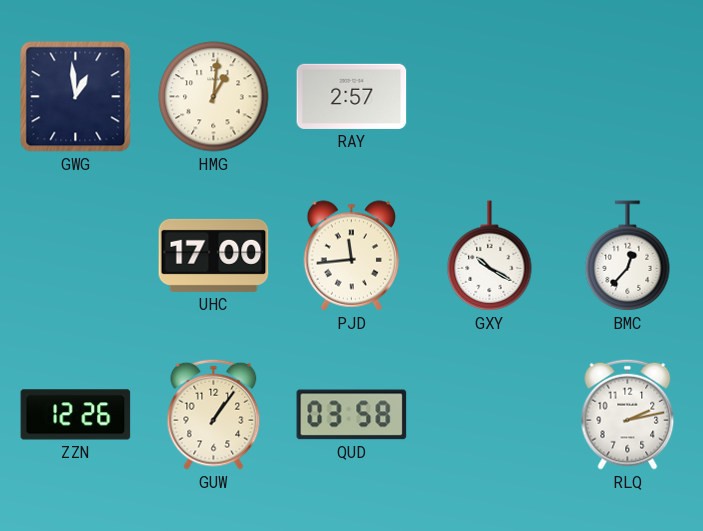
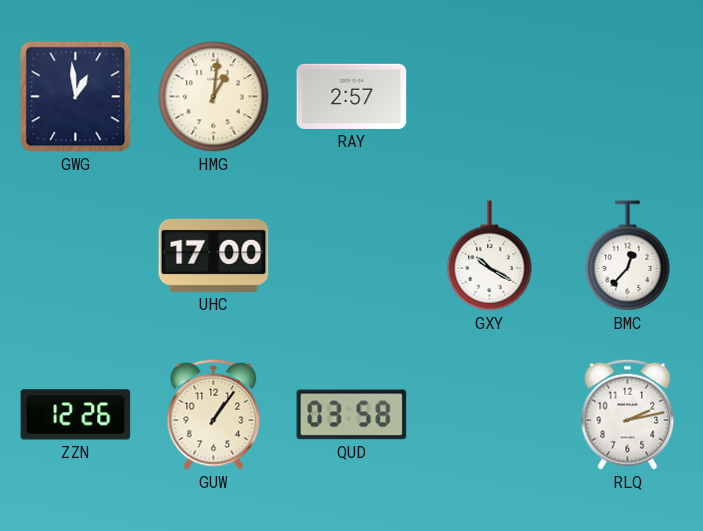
PJD: 11:44 -> none
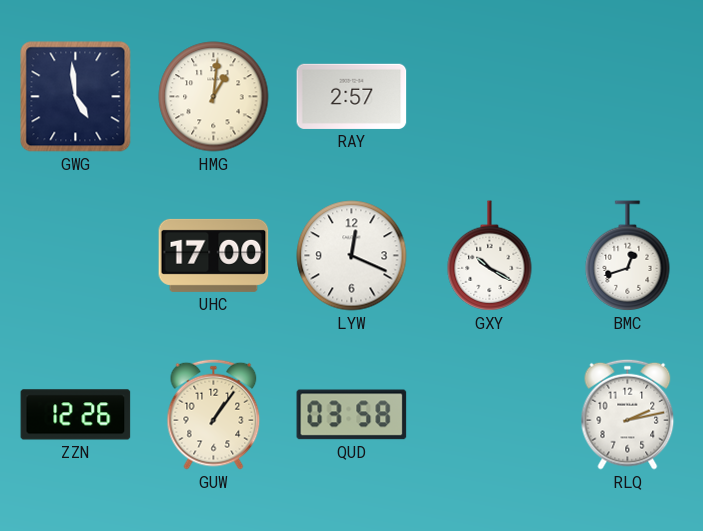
GWG: 12:59 -> 4:59
LYW: none -> 12:19
BMC: 12:37 -> 12:42
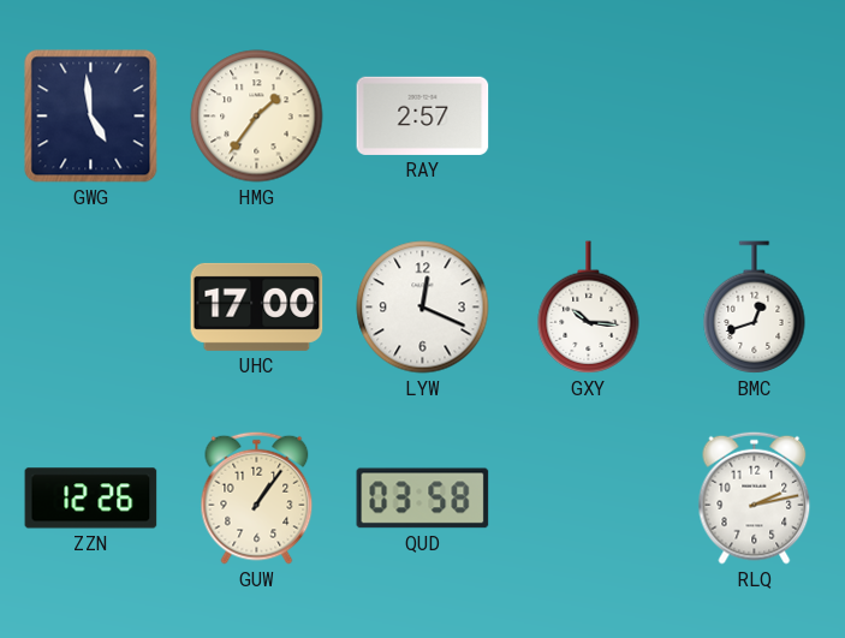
HMG: 1:01 -> 1:36
GXY: 10:20 -> 10:16
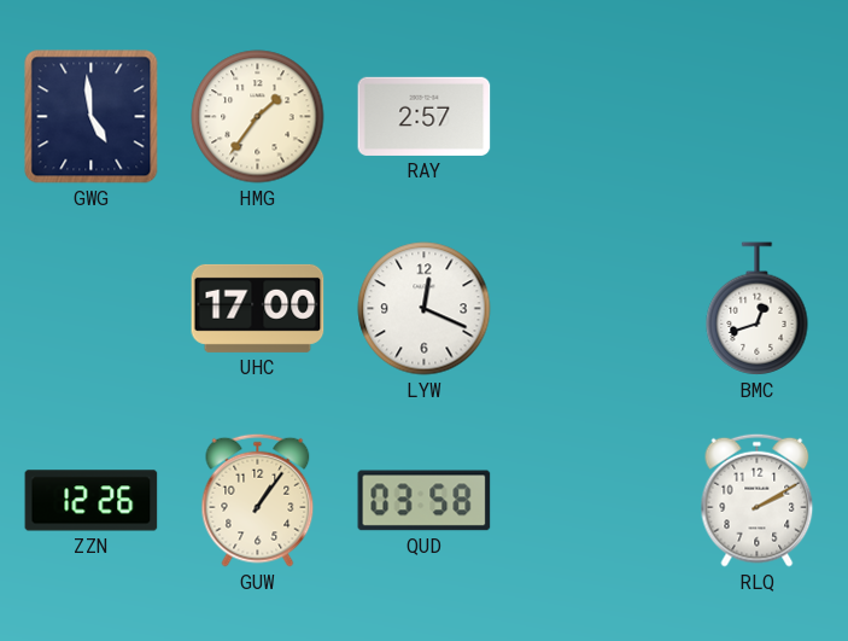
GXY: 10:16 -> none
RLQ: 2:13 -> 2:10
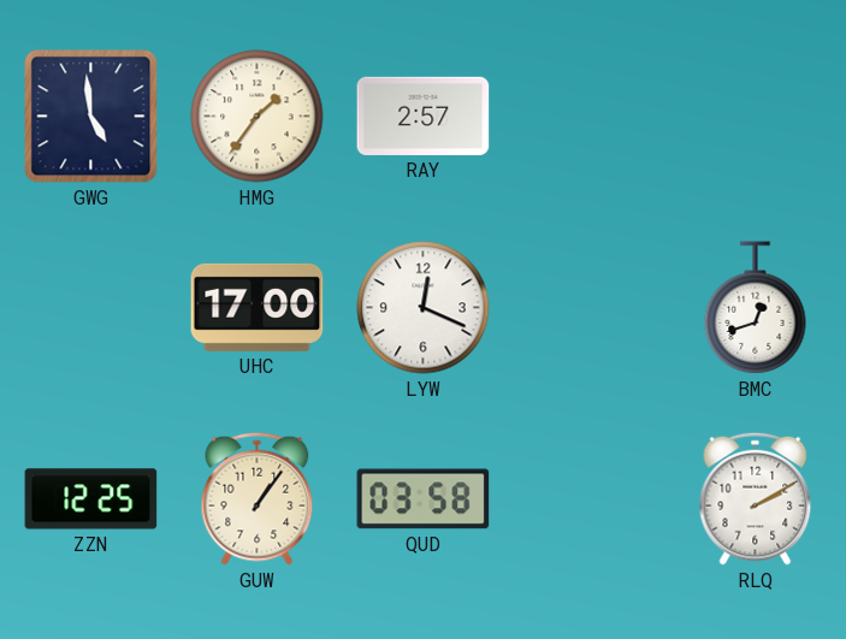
ZZN: 12:26 -> 12:25
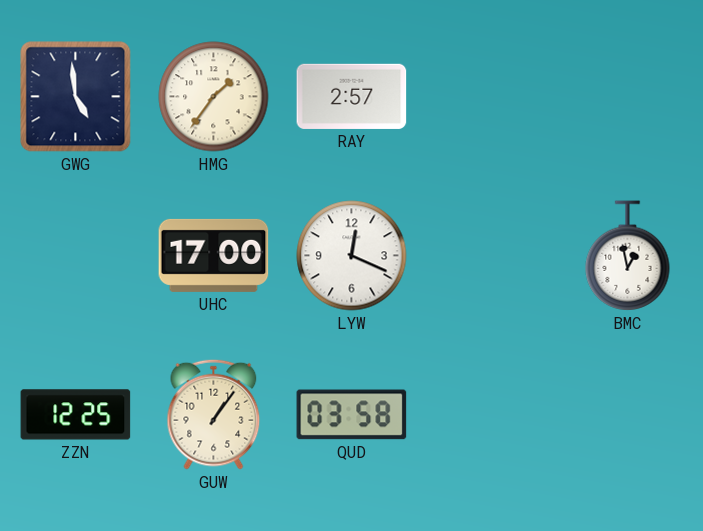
BMC: 12:42 -> 12:58
RLQ: 2:10 -> none
